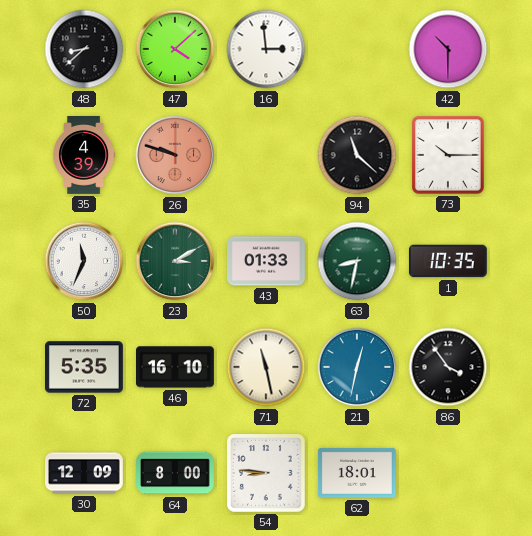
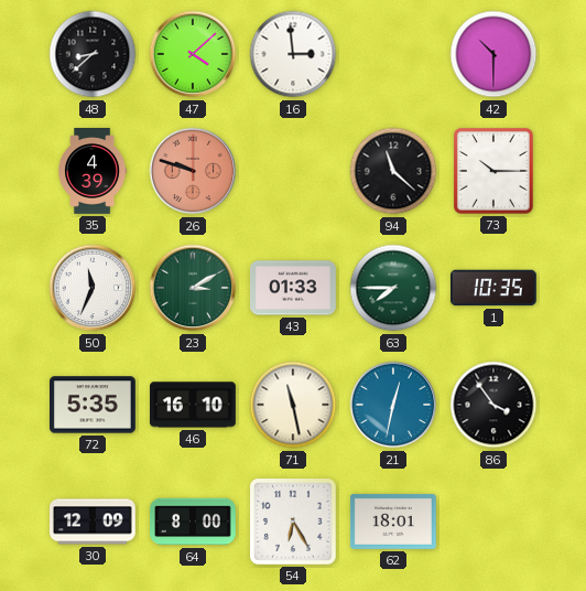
63: 8:32 -> 7:45
54: 8:46 -> 6:25
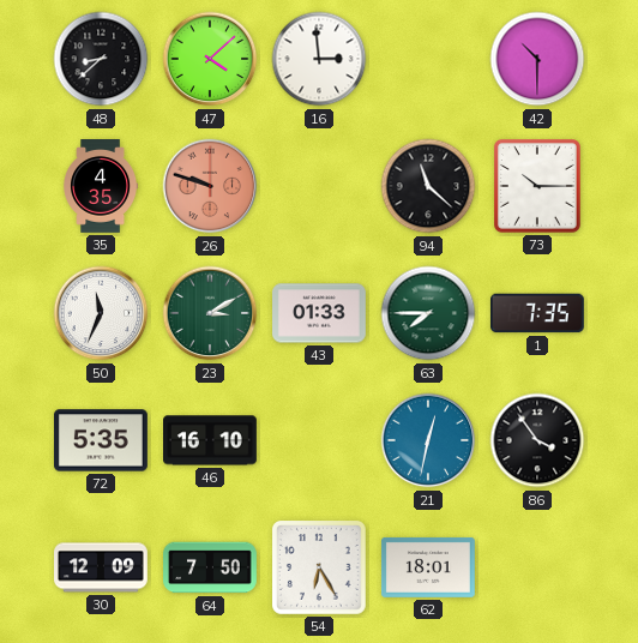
35: 4:39 -> 4:35
1: 10:35 -> 7:35
71: 11:28 -> none
64: 8:00 -> 7:50
